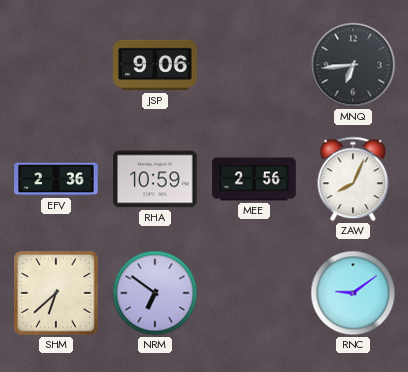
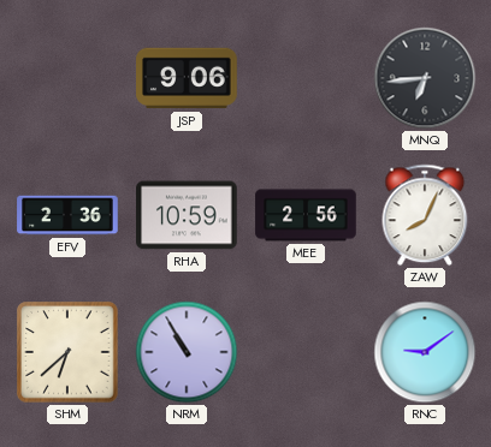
NRM: 6:51 -> 10:55
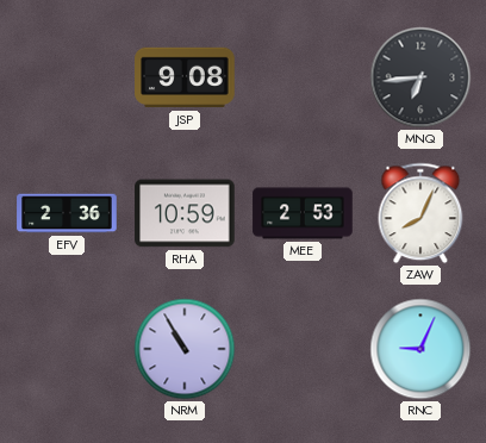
JSP: 9:06 -> 9:08
MEE: 2:56 -> 2:53
SHM: 6:38 -> none
RNC: 9:09 -> 9:04
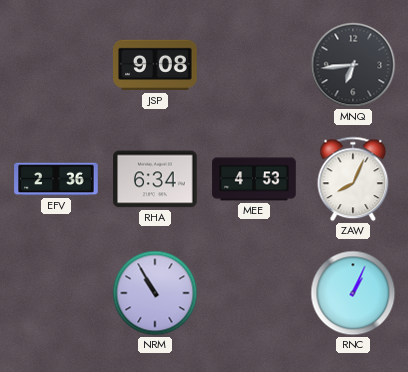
RHA: 10:59 -> 6:34
MEE: 2:53 -> 4:53
RNC: 9:04 -> 1:04
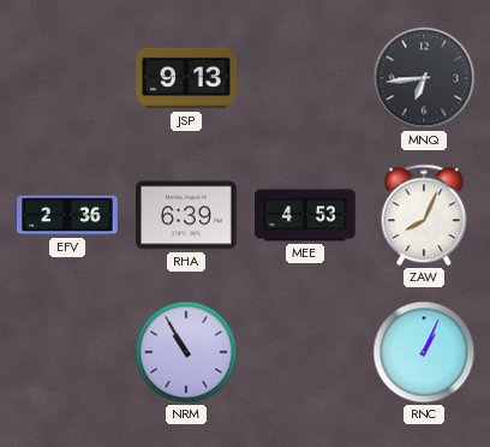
JSP: 9:08 -> 9:13
RHA: 6:34 -> 6:39
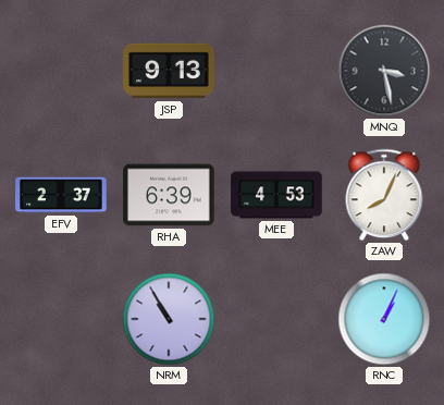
MNQ: 6:44 -> 3:28
EFV: 2:36 -> 2:37
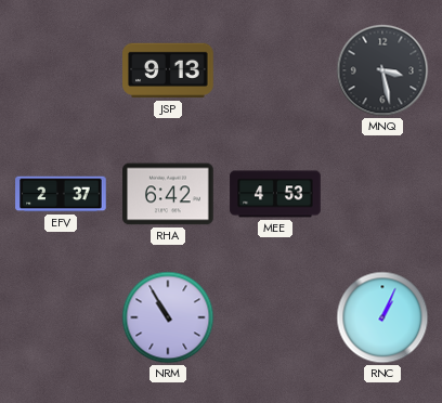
RHA: 6:39 -> 6:42
ZAW: 8:04 -> none
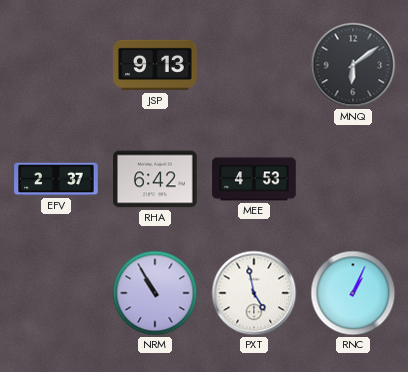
MNQ: 3:28 -> 6:09
PXT: none -> 4:58
